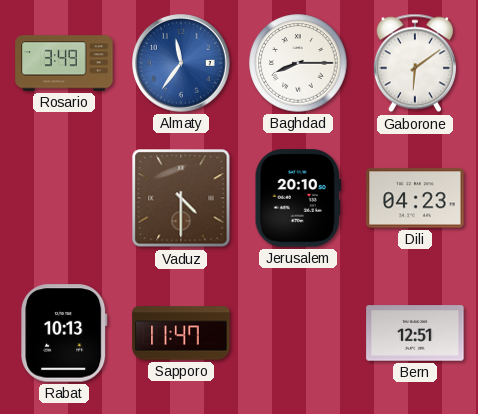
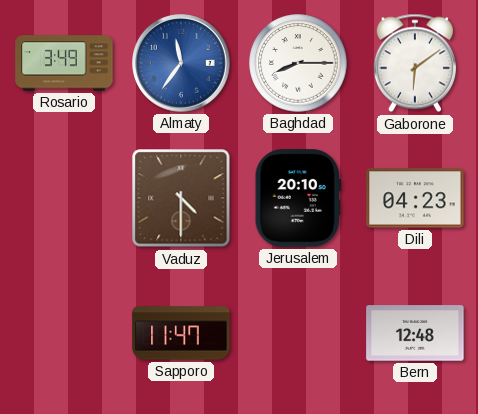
Rabat: 10:13 -> none
Bern: 12:51 -> 12:48
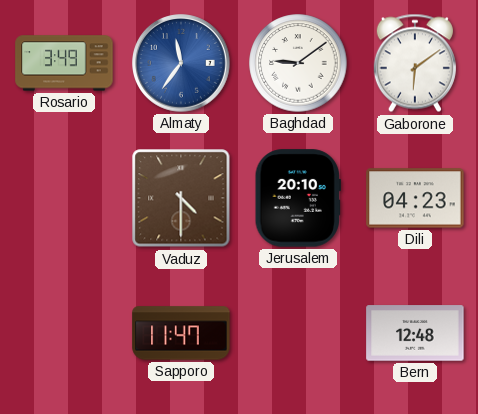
Baghdad: 8:15 -> 9:09
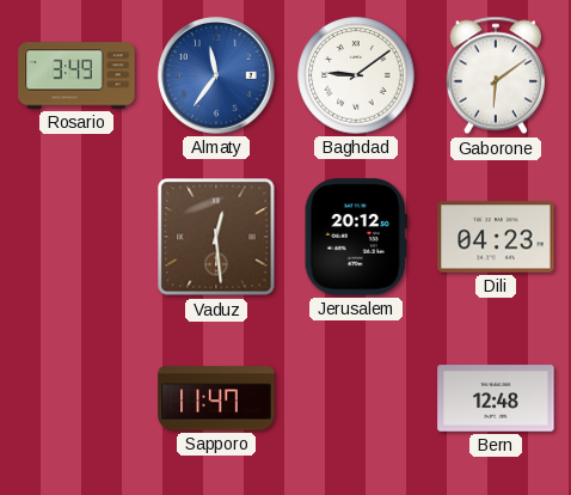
Vaduz: 4:30 -> 12:29
Jerusalem: 20:10 -> 20:12
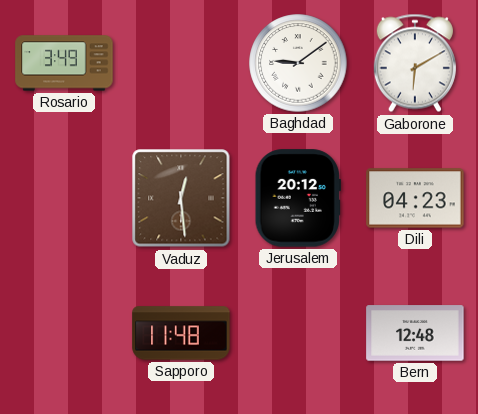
Almaty: 11:36 -> none
Gaborone: 6:09 -> 6:10
Sapporo: 11:47 -> 11:48
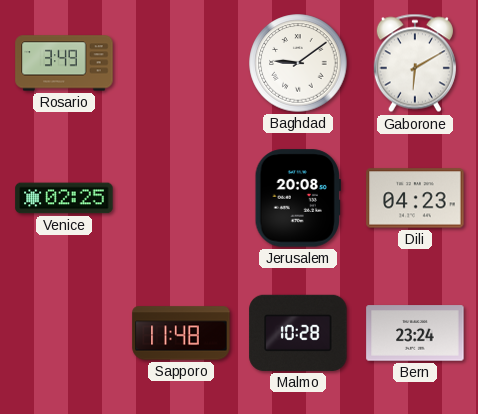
Venice: none -> 02:25
Vaduz: 12:29 -> none
Jerusalem: 20:12 -> 20:08
Malmo: none -> 10:28
Bern: 12:48 -> 23:24
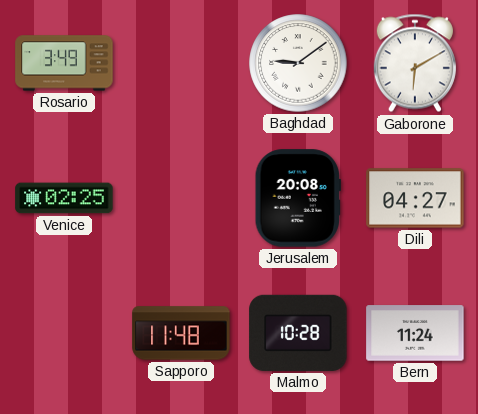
Dili: 04:23 -> 04:27
Bern: 23:24 -> 11:24
